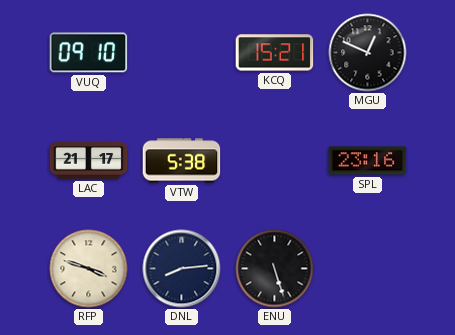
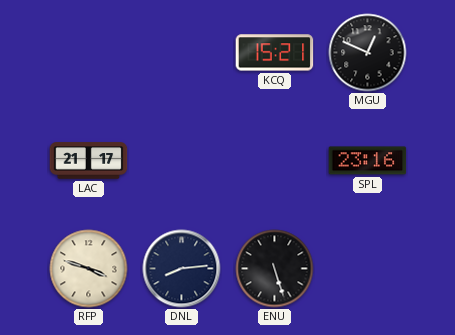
VUQ: 09:10 -> none
VTW: 5:38 -> none
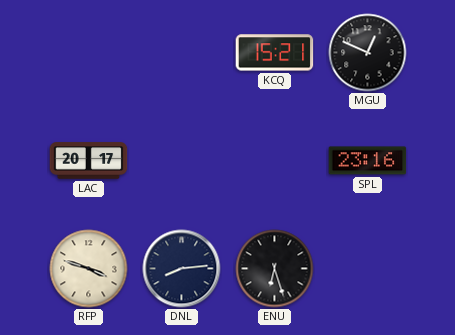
LAC: 21:17 -> 20:17
ENU: 5:27 -> 6:27
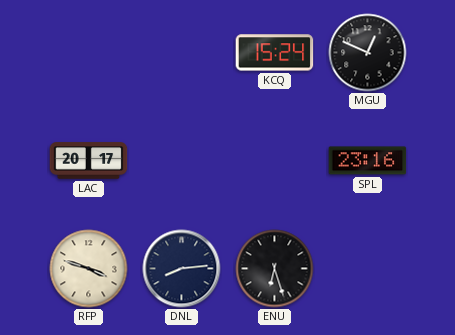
KCQ: 15:21 -> 15:24
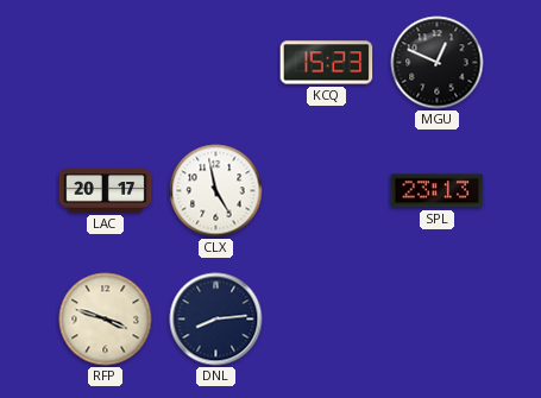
KCQ: 15:24 -> 15:23
CLX: none -> 4:58
SPL: 23:16 -> 23:13
ENU: 6:27 -> none
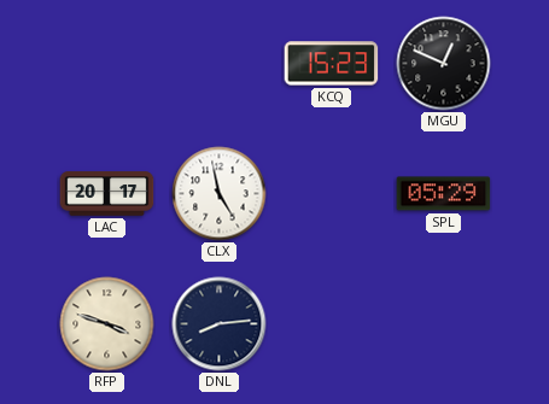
SPL: 23:13 -> 05:29
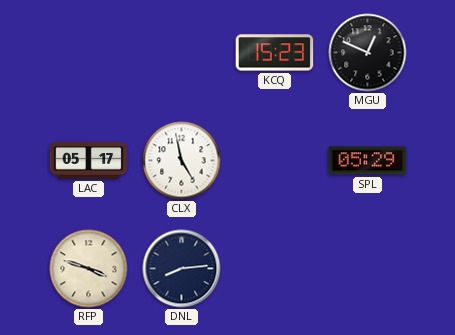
LAC: 20:17 -> 05:17
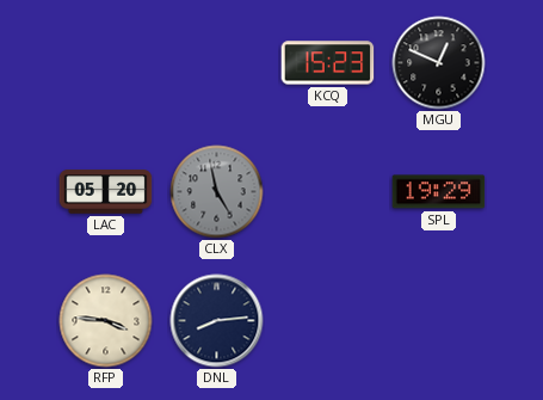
LAC: 05:17 -> 05:20
CLX dial: white -> grey
SPL: 05:29 -> 19:29
RFP: 3:48 -> 3:46
